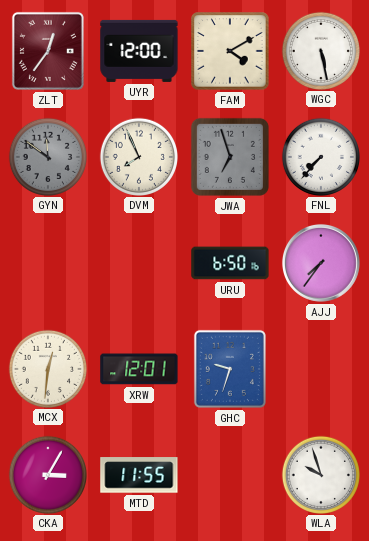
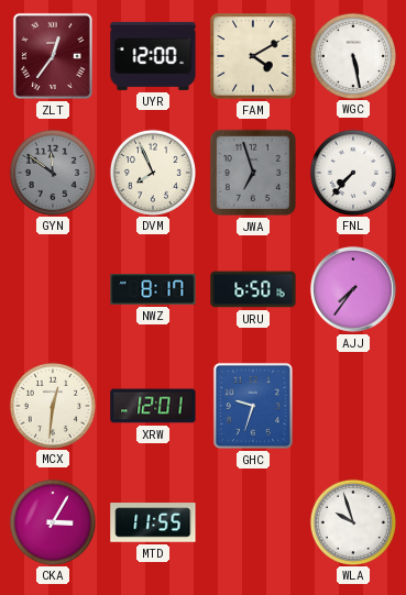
NWZ: none -> 8:17
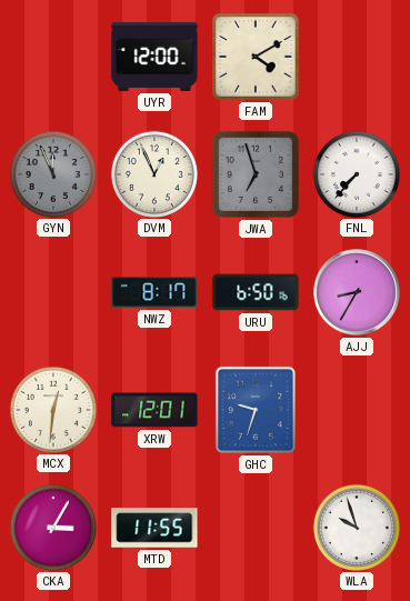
ZLT: 12:36 -> none
WGC: 5:28 -> none
GYN: 11:51 -> 11:56
DVM: 7:56 -> 12:56
AJJ: 7:36 -> 8:35
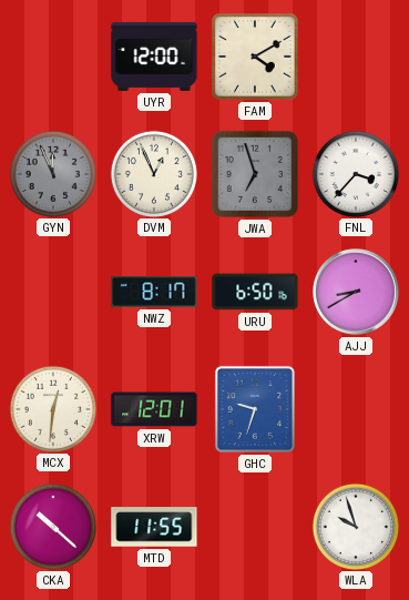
FNL: 7:37 -> 3:37
AJJ: 8:35 -> 8:40
CKA: 3:05 -> 10:22
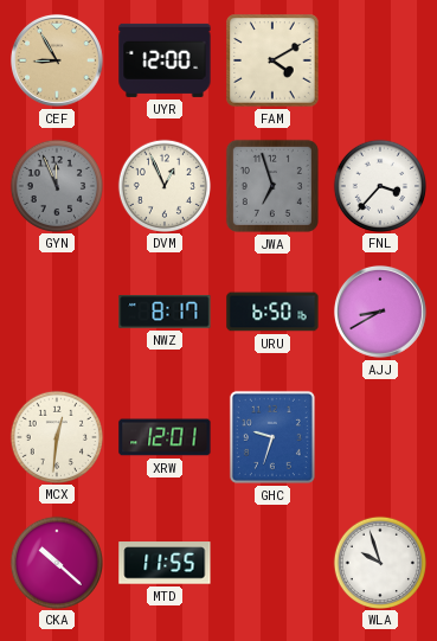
CEF: none -> 8:55
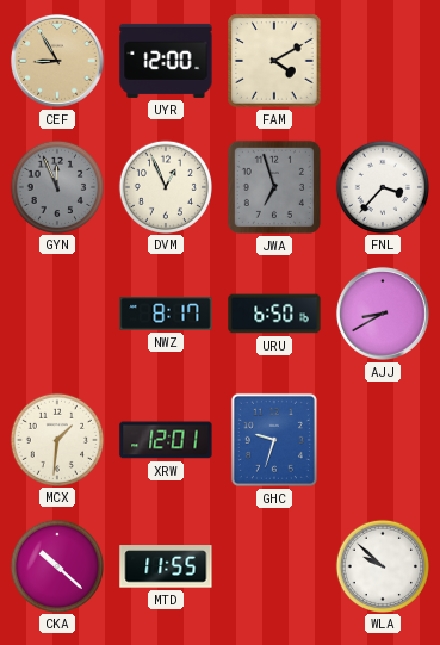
MCX: 12:31 -> 1:31
WLA: 9:57 -> 9:52
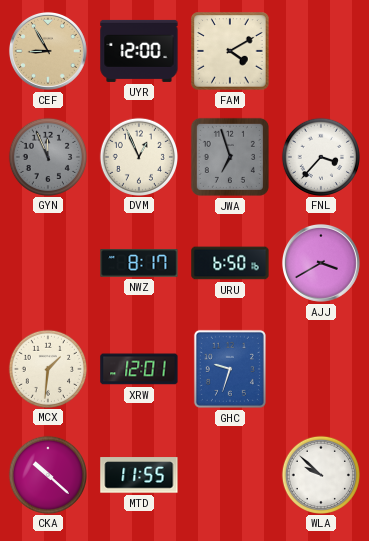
AJJ: 8:40 -> 3:40
